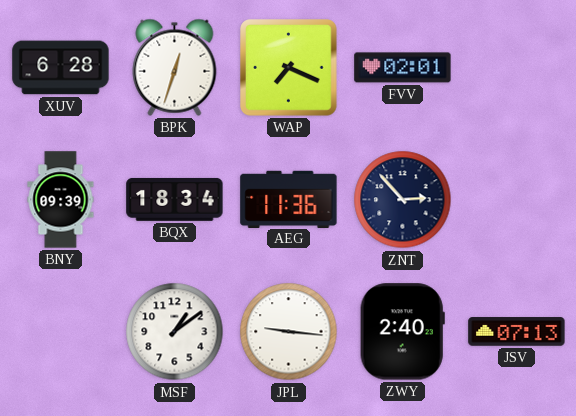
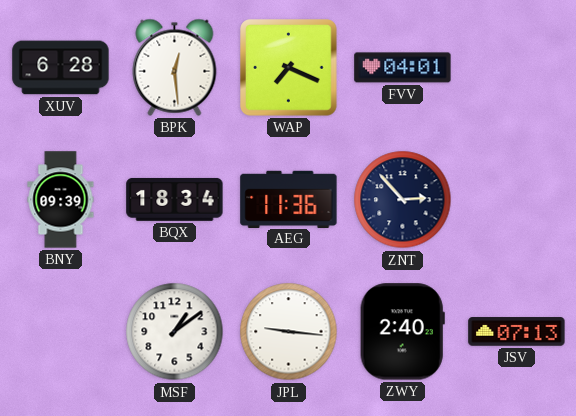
BPK: 12:33 -> 12:29
FVV: 02:01 -> 04:01
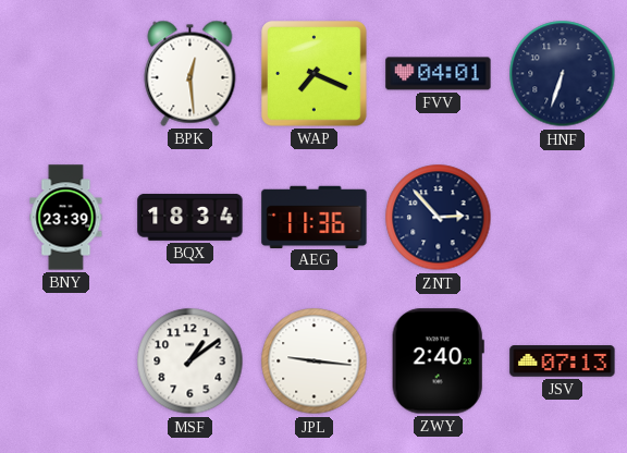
XUV: 6:28 -> none
HNF: none -> 6:33
BNY: 09:39 -> 23:39
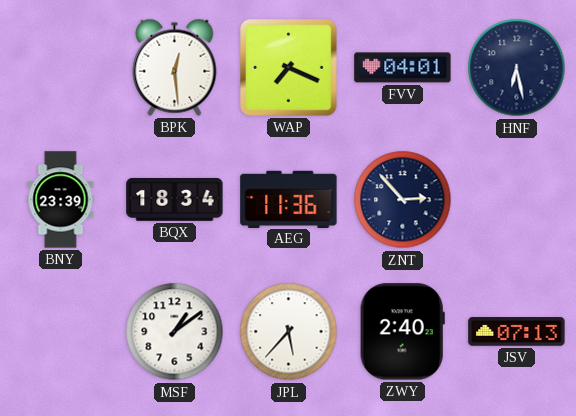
HNF: 6:33 -> 6:28
JPL: 9:16 -> 5:37
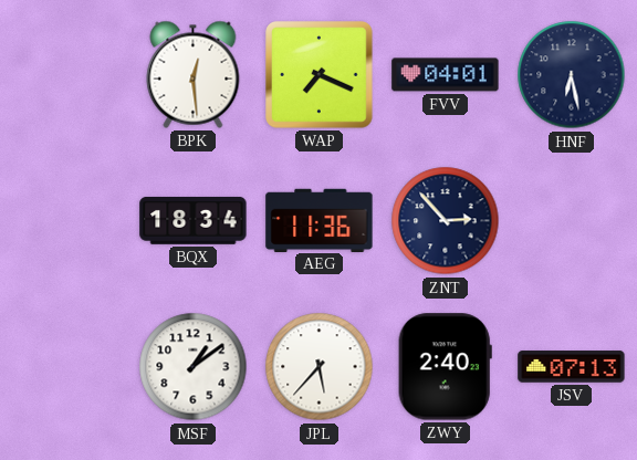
BNY: 23:39 -> none
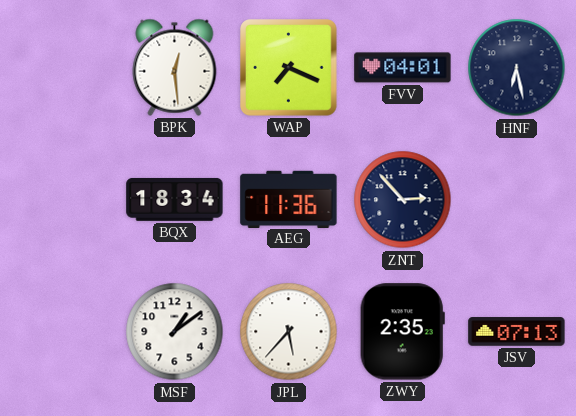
ZWY: 2:40 -> 2:35
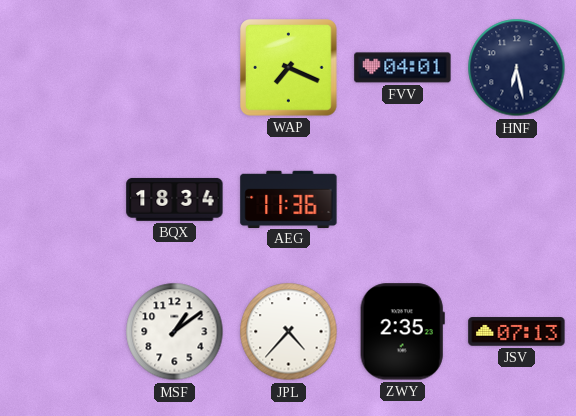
BPK: 12:29 -> none
ZNT: 2:53 -> none
JPL: 5:37 -> 4:37
